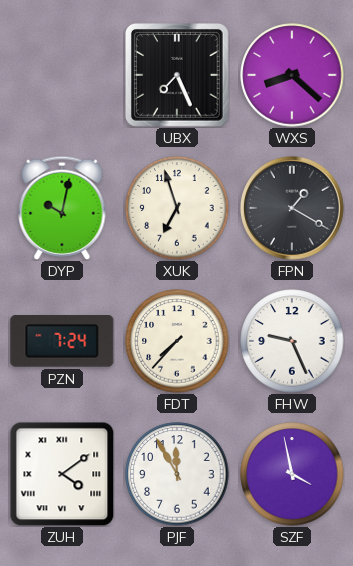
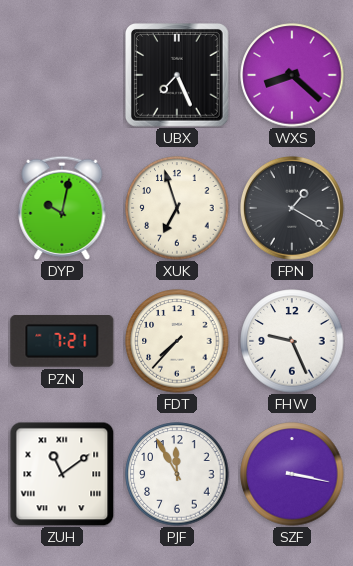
PZN: 7:24 -> 7:21
ZUH: 4:09 -> 11:09
SZF: 3:58 -> 3:17
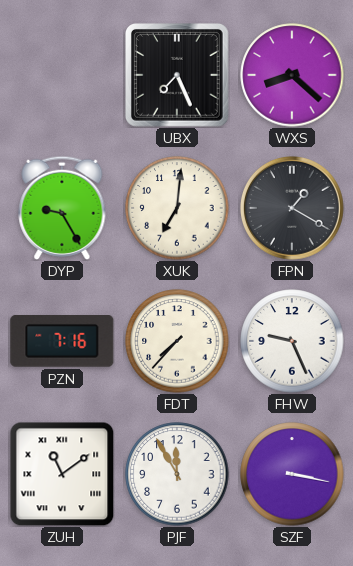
DYP: 10:02 -> 9:25
XUK: 6:57 -> 7:01
PZN: 7:21 -> 7:16
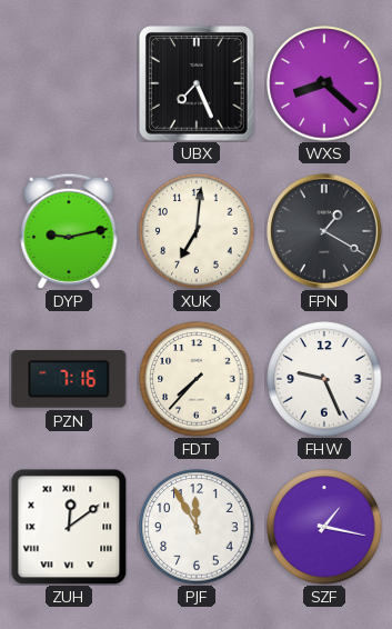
DYP: 9:25 -> 9:13
ZUH: 11:09 -> 12:09
SZF: 3:17 -> 1:17
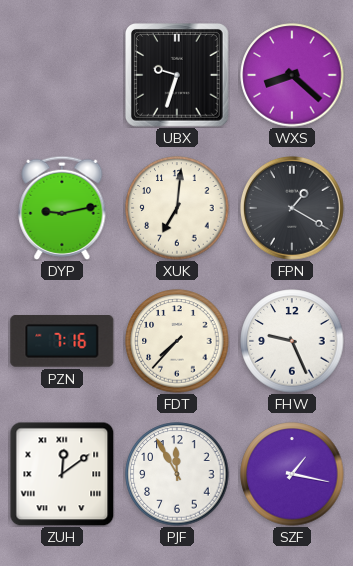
UBX: 7:26 -> 9:33
